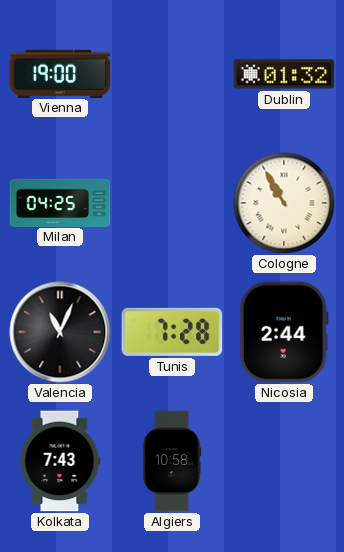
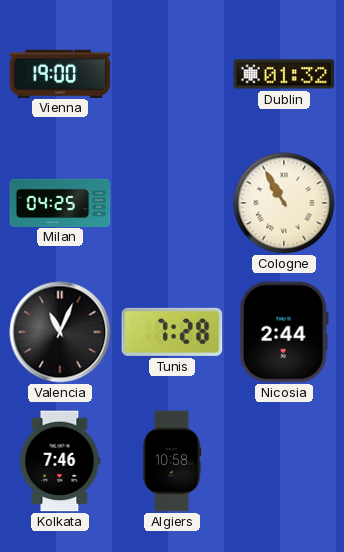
Kolkata: 7:43 -> 7:46
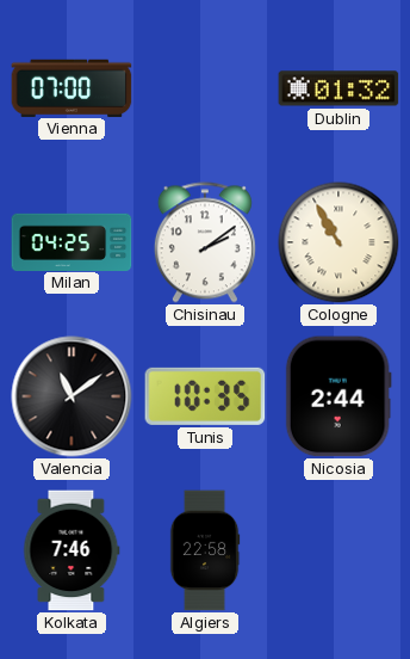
Vienna: 19:00 -> 07:00
Chisinau: none -> 2:09
Valencia: 11:04 -> 11:09
Tunis: 7:28 -> 10:35
Algiers: 10:58 -> 22:58
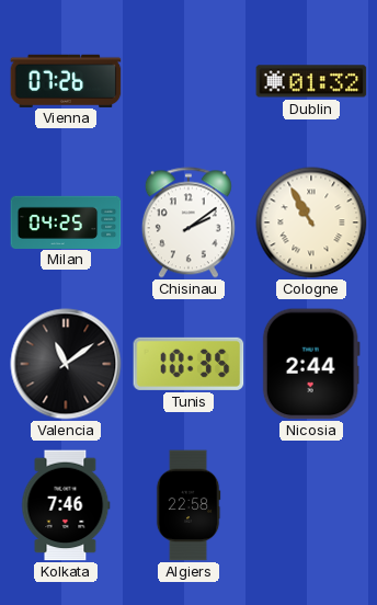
Vienna: 07:00 -> 07:26
